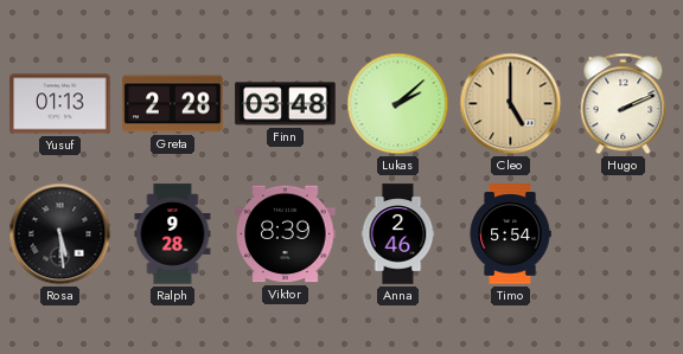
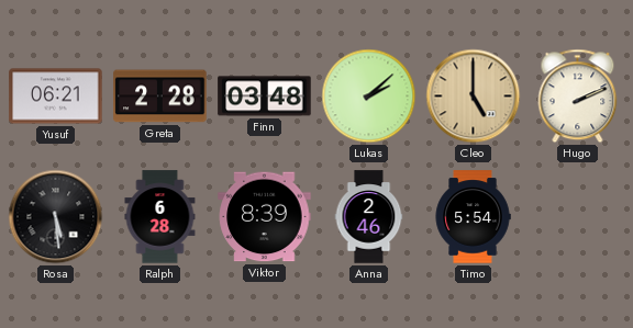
Yusuf: 01:13 -> 06:21
Ralph: 9:28 -> 6:28
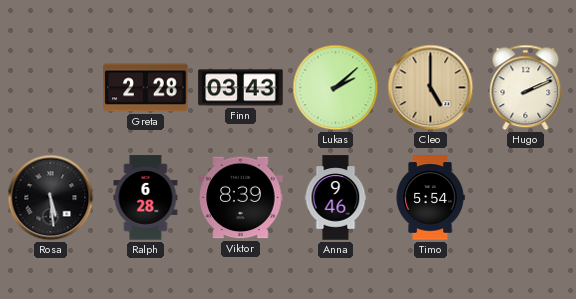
Yusuf: 06:21 -> none
Finn: 03:48 -> 03:43
Anna: 2:46 -> 9:46
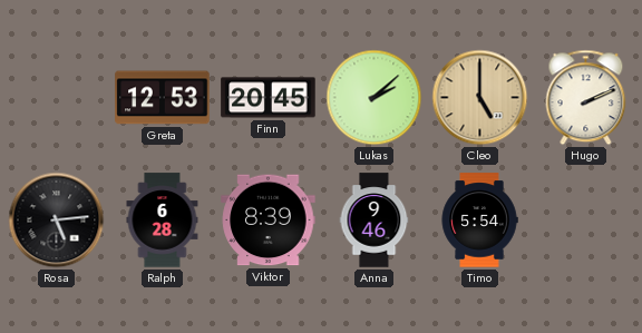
Greta: 2:28 -> 12:53
Finn: 03:43 -> 20:45
Rosa: 5:29 -> 5:14
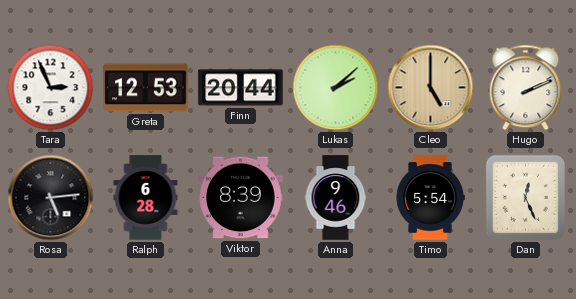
Tara: none -> 2:56
Finn: 20:45 -> 20:44
Dan: none -> 12:26
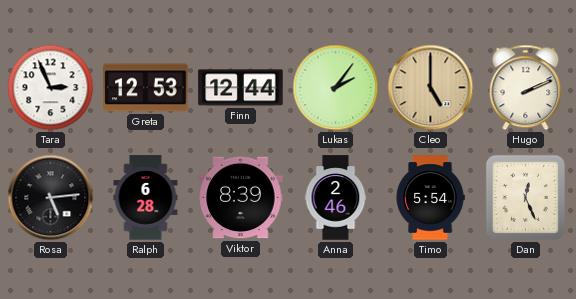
Finn: 20:44 -> 12:44
Lukas: 2:08 -> 2:06
Anna: 9:46 -> 2:46
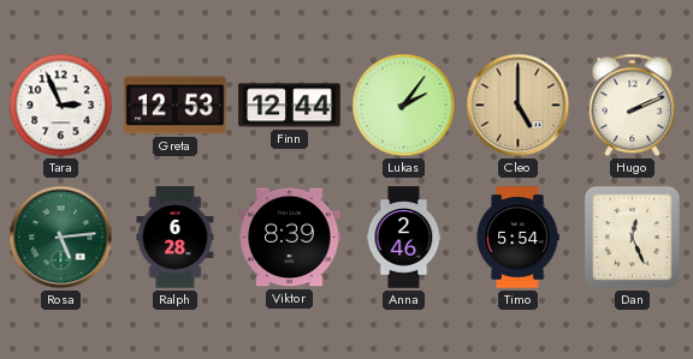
Rosa dial: black -> green
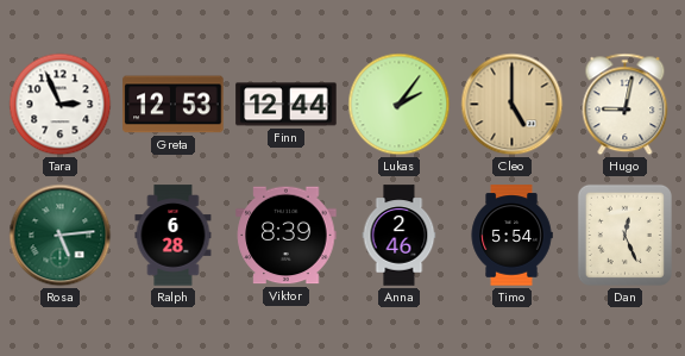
Hugo: 2:11 -> 9:02
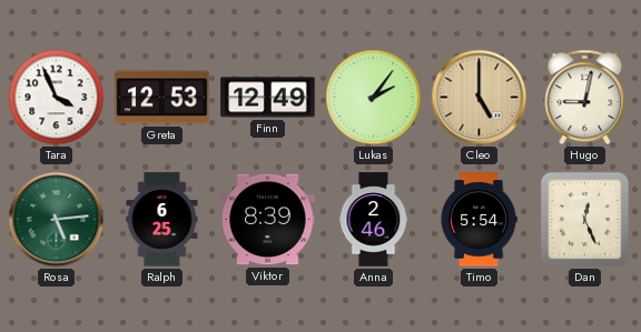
Tara: 2:56 -> 3:56
Finn: 12:44 -> 12:49
Ralph: 6:28 -> 6:25
